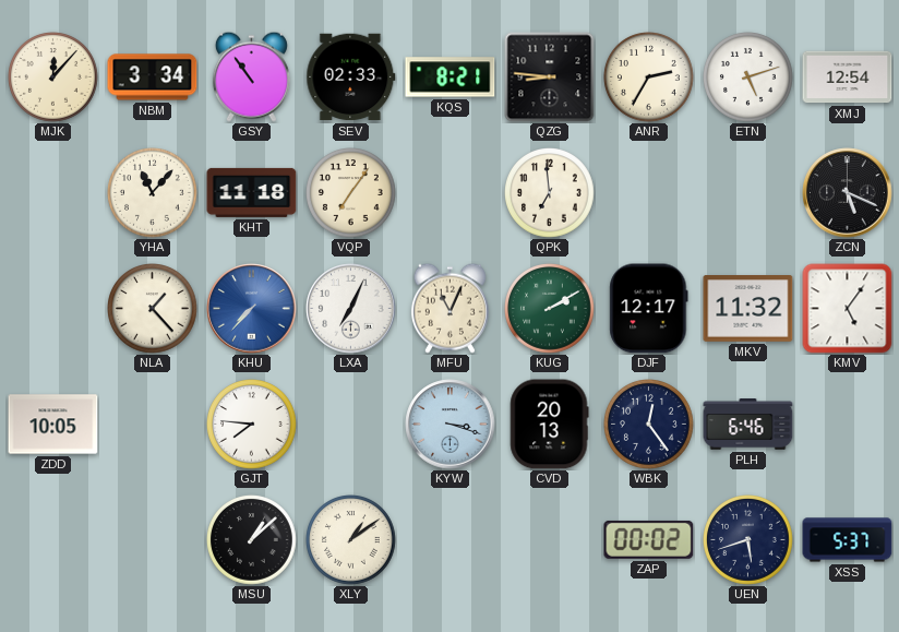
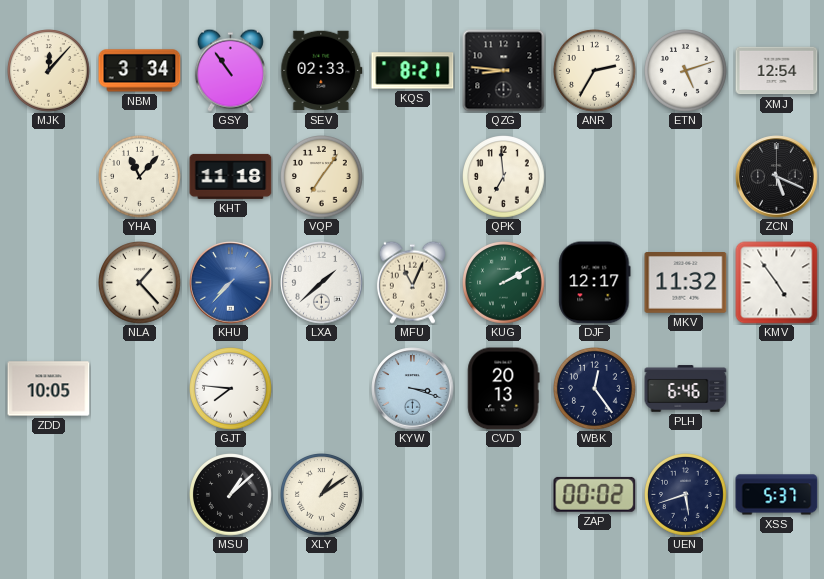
LXA: 7:04 -> 1:38
KMV: 5:06 -> 4:54
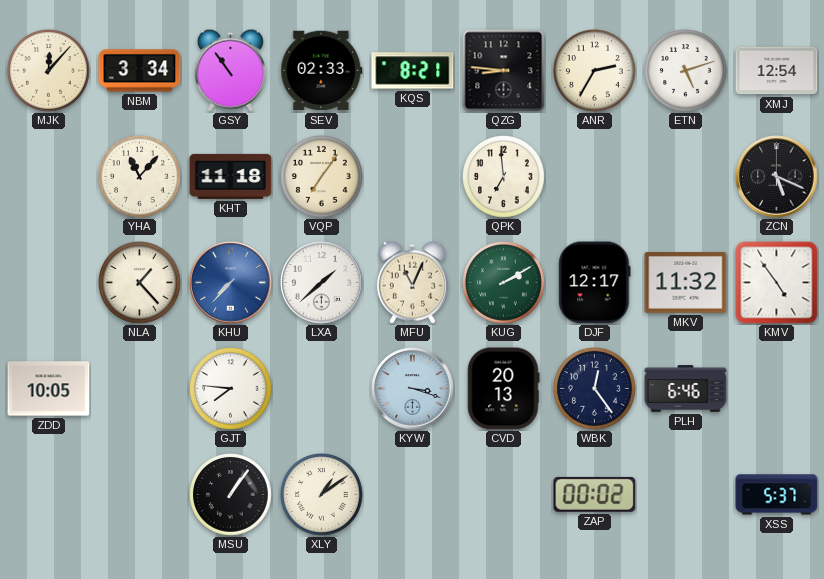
MSU: 1:08 -> 1:06
UEN: 5:42 -> none
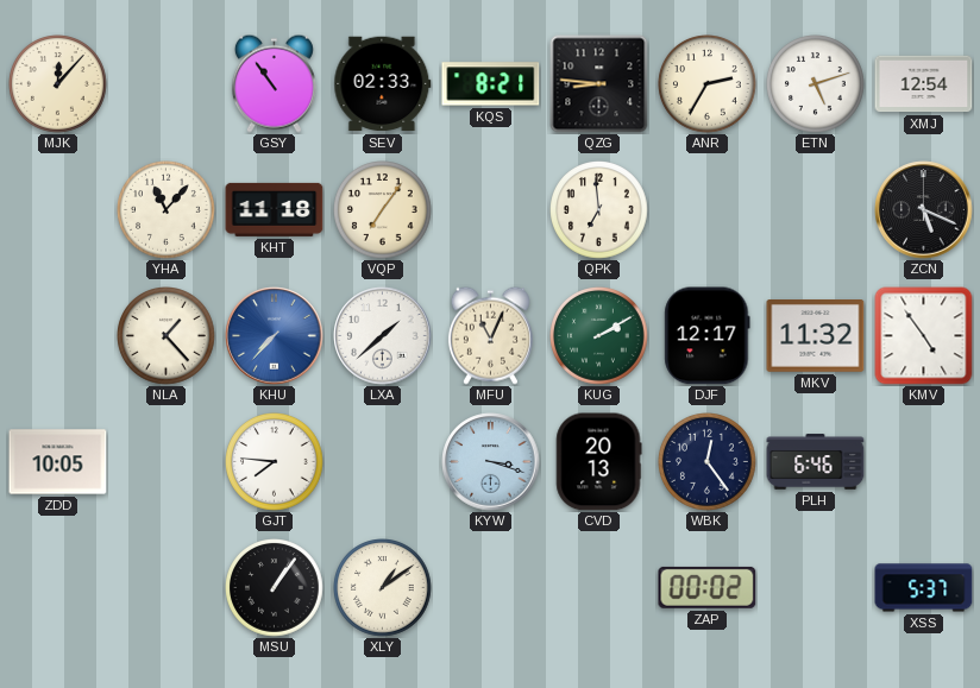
NBM: 3:34 -> none
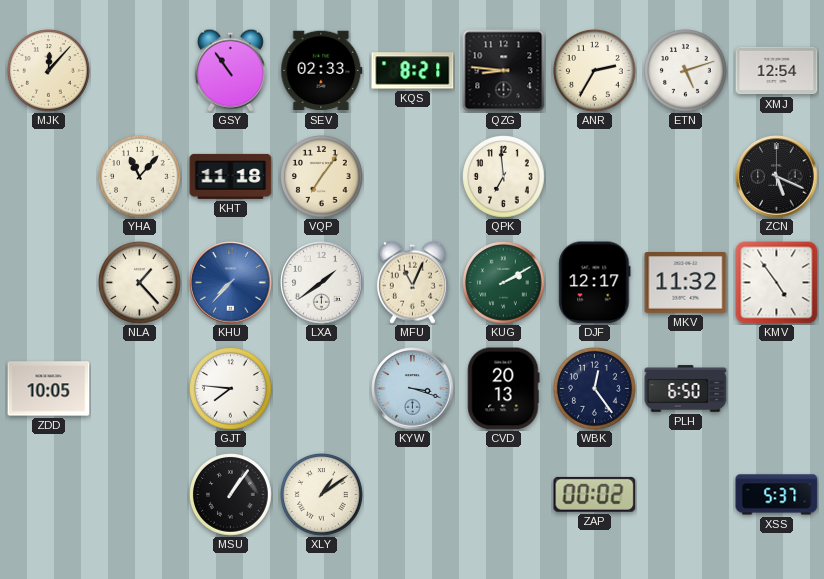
LXA: 1:38 -> 1:39
PLH: 6:46 -> 6:50
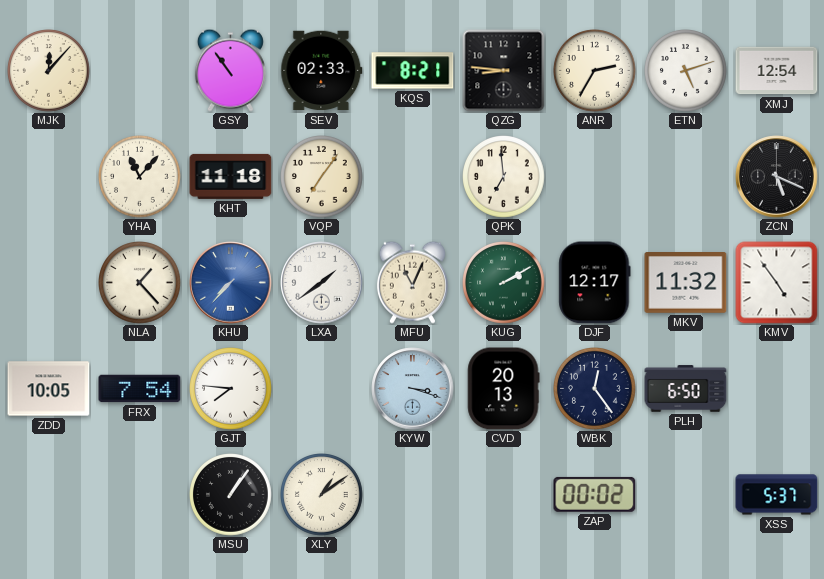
FRX: none -> 7:54
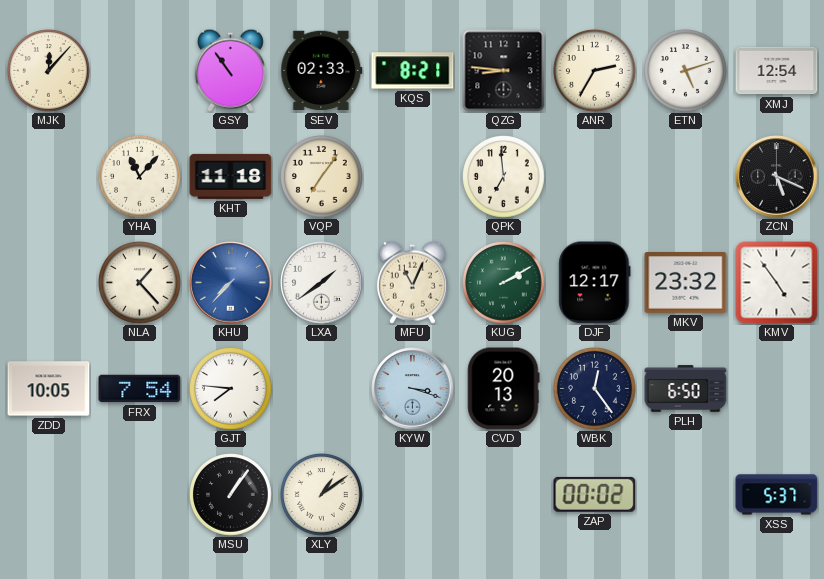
MKV: 11:32 -> 23:32
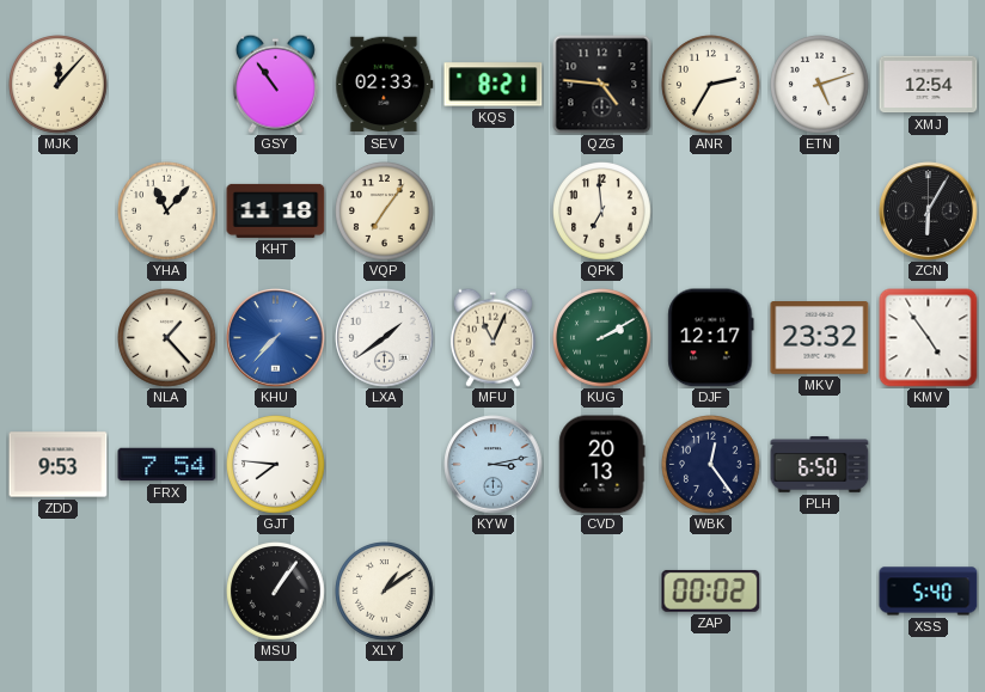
QZG: 8:46 -> 4:46
ZCN: 5:19 -> 6:05
ZDD: 10:05 -> 9:53
KYW: 3:18 -> 3:13
XSS: 5:37 -> 5:40
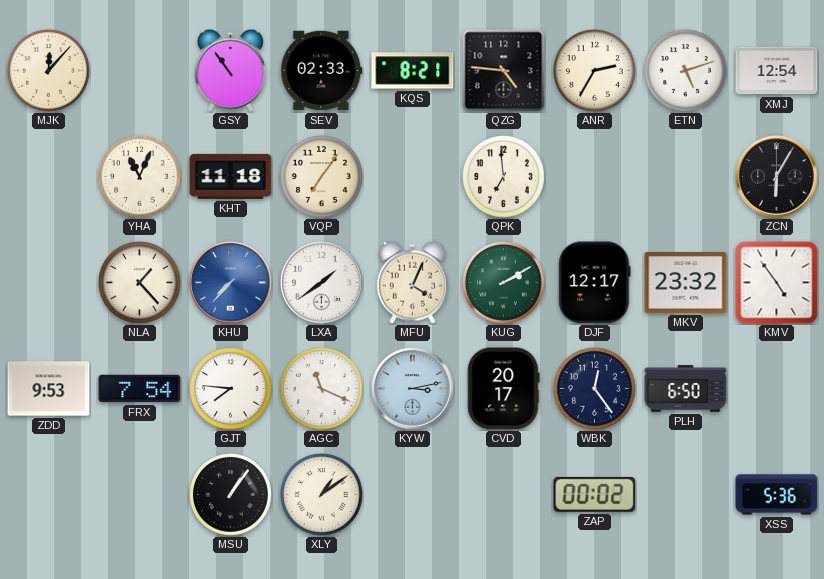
YHA: 11:07 -> 11:04
MFU: 11:04 -> 4:04
AGC: none -> 11:19
CVD: 20:13 -> 20:17
XSS: 5:40 -> 5:36
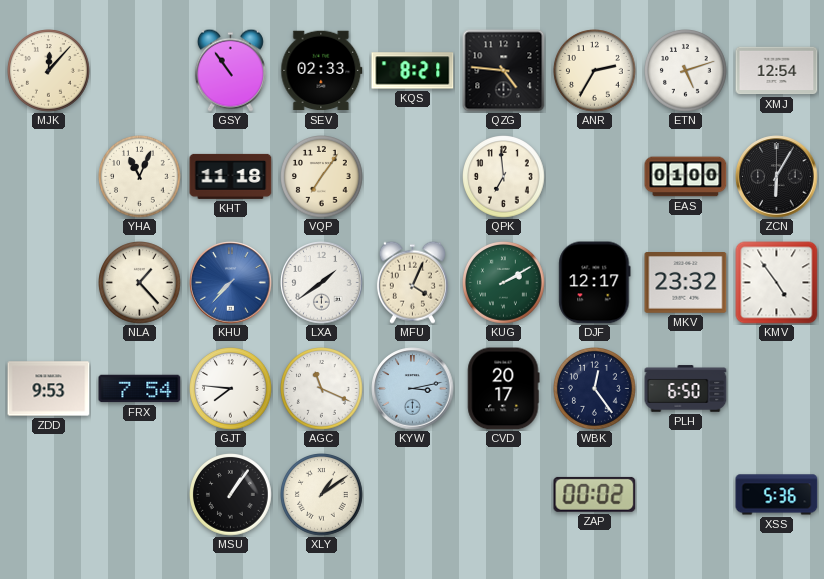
EAS: none -> 01:00
